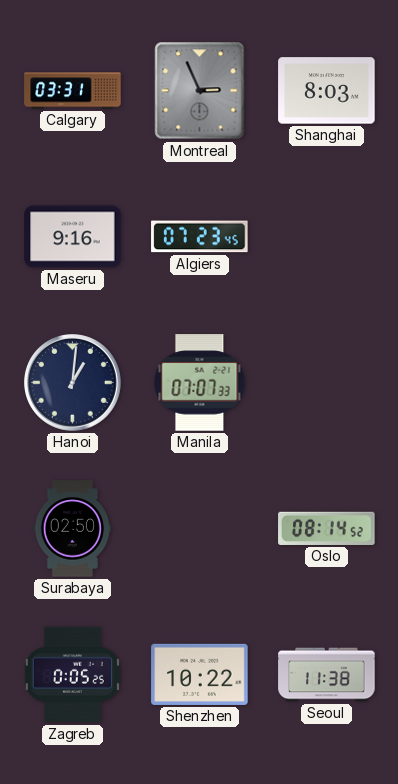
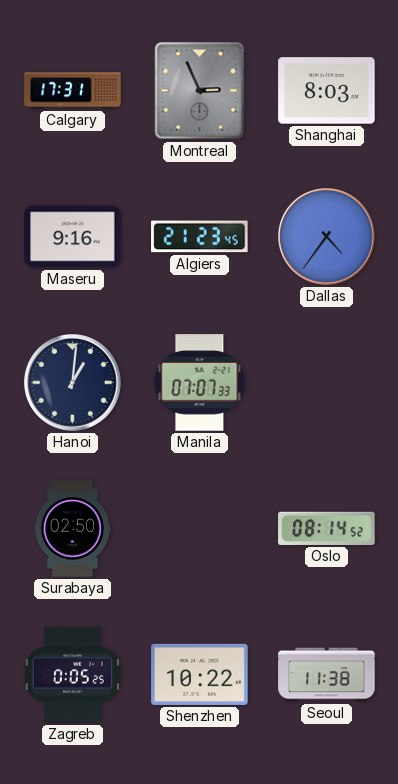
Calgary: 03:31 -> 17:31
Algiers: 07:23 -> 21:23
Dallas: none -> 4:36
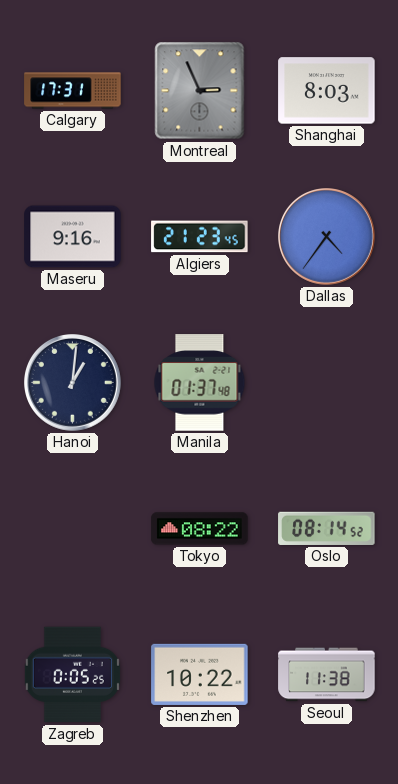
Manila: 07:07 -> 01:37
Surabaya: 02:50 -> none
Tokyo: none -> 08:22
